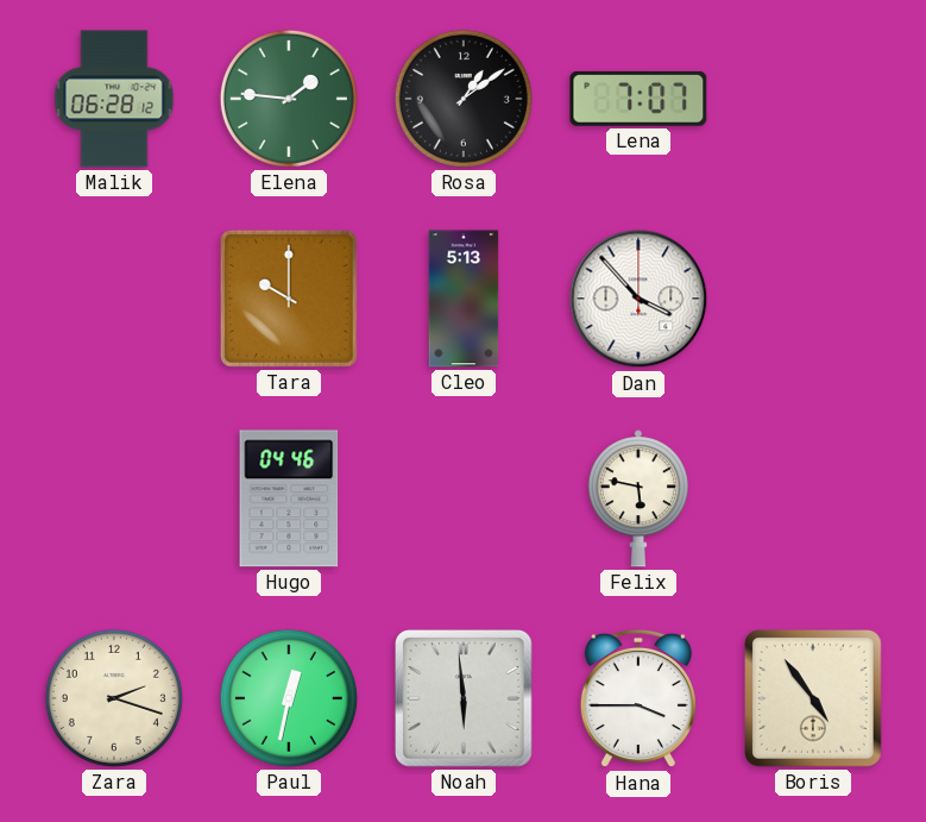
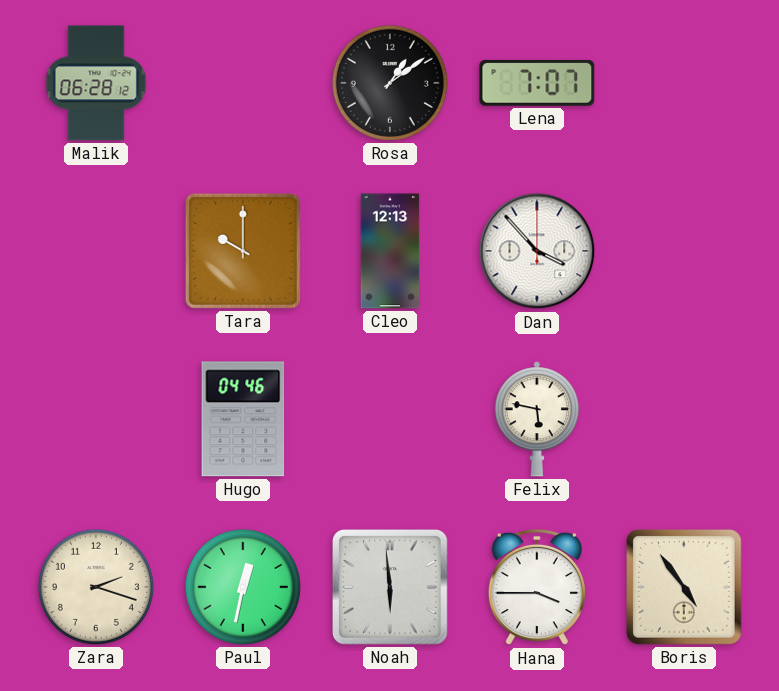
Elena: 1:46 -> none
Cleo: 5:13 -> 12:13
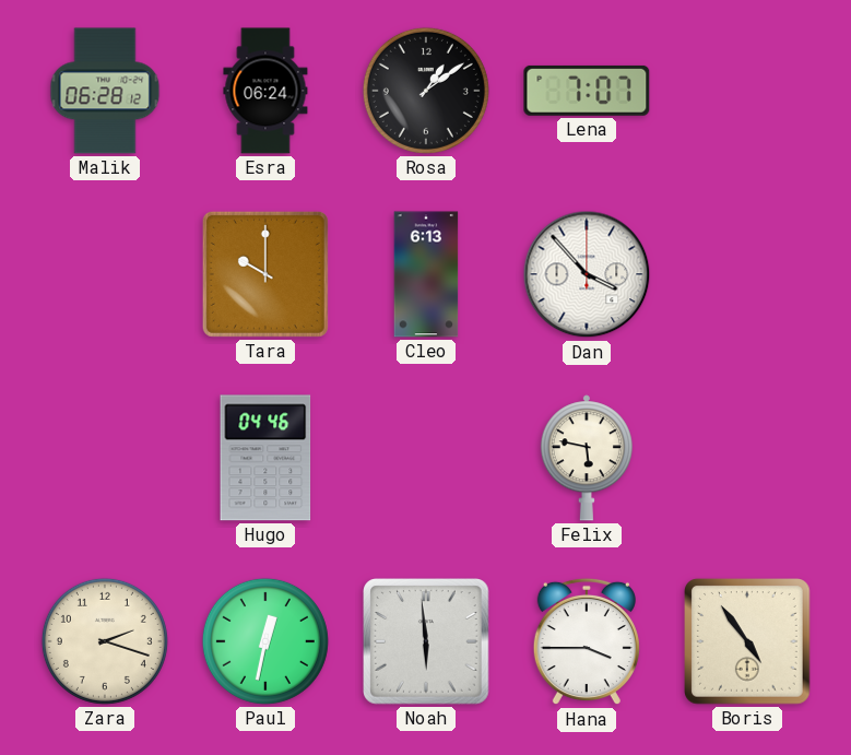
Esra: none -> 06:24
Cleo: 12:13 -> 6:13
